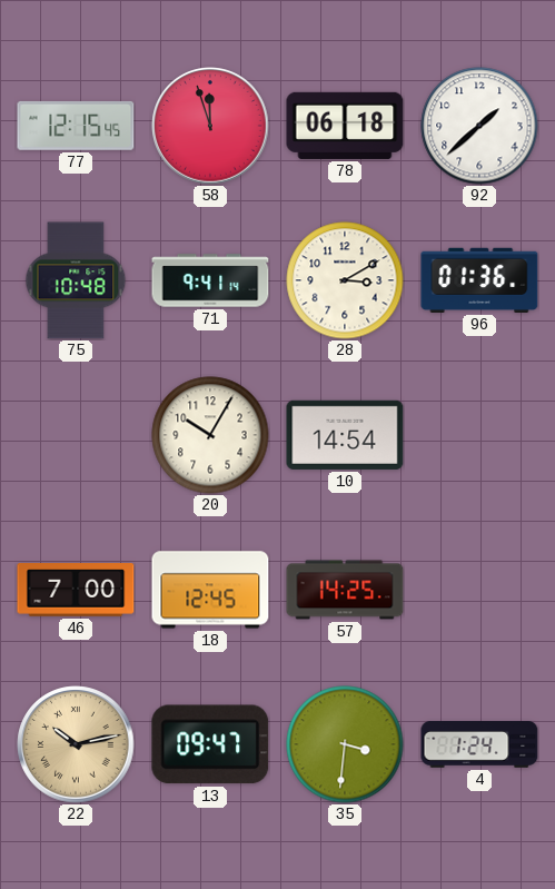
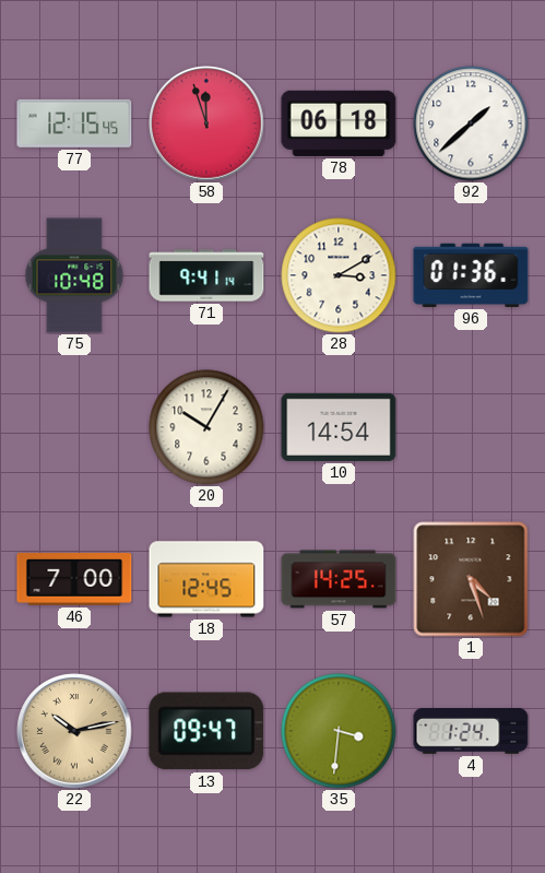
1: none -> 4:27
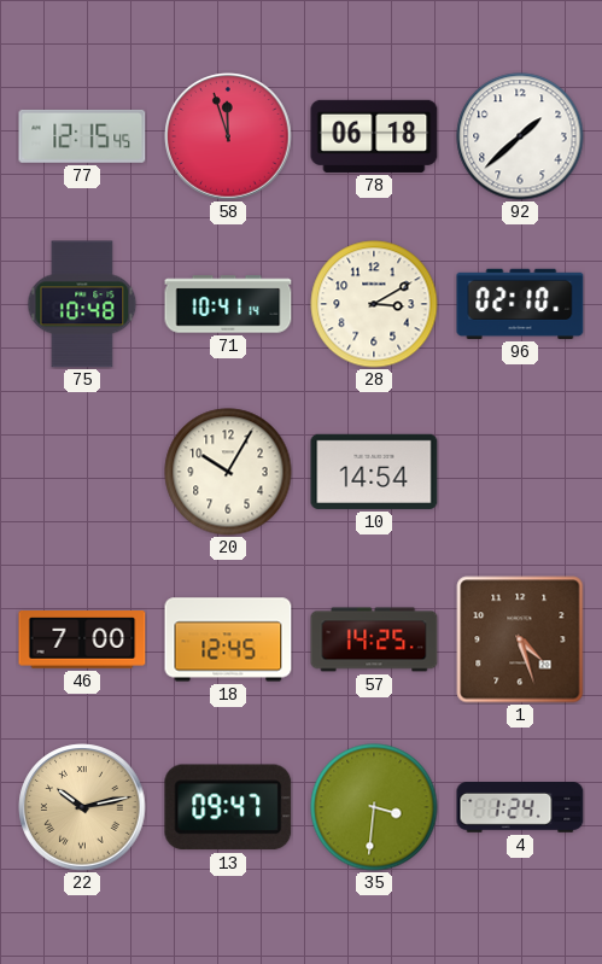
71: 9:41 -> 10:41
96: 01:36 -> 02:10
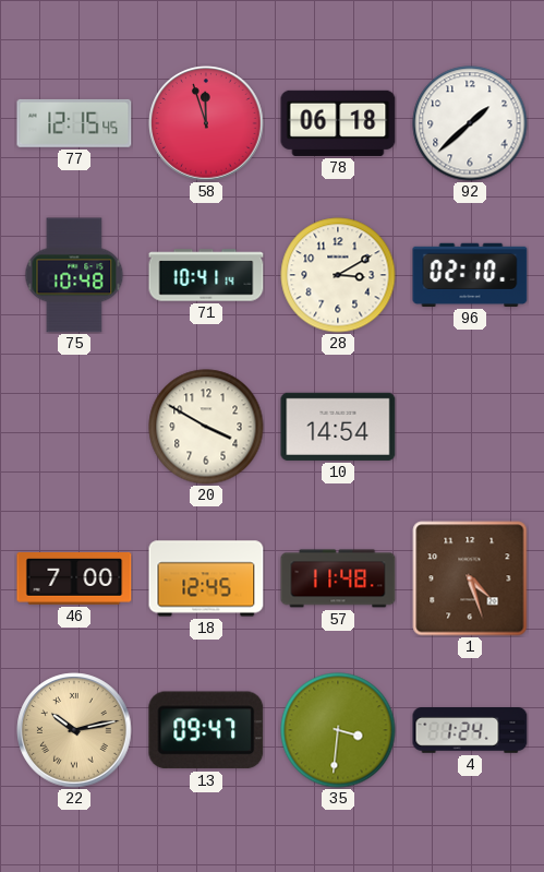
20: 10:05 -> 3:50
57: 14:25 -> 11:48
